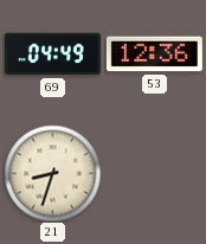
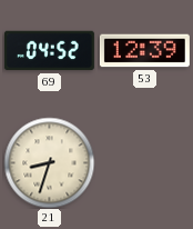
69: 04:49 -> 04:52
53: 12:36 -> 12:39
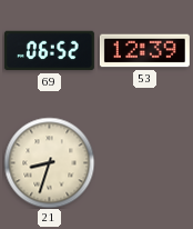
69: 04:52 -> 06:52
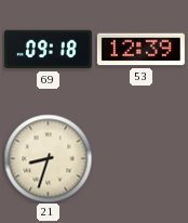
69: 06:52 -> 09:18
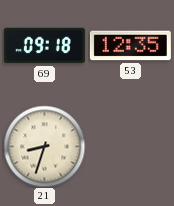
53: 12:39 -> 12:35
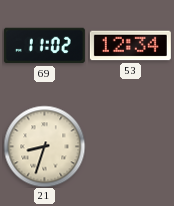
69: 09:18 -> 11:02
53: 12:35 -> 12:34
